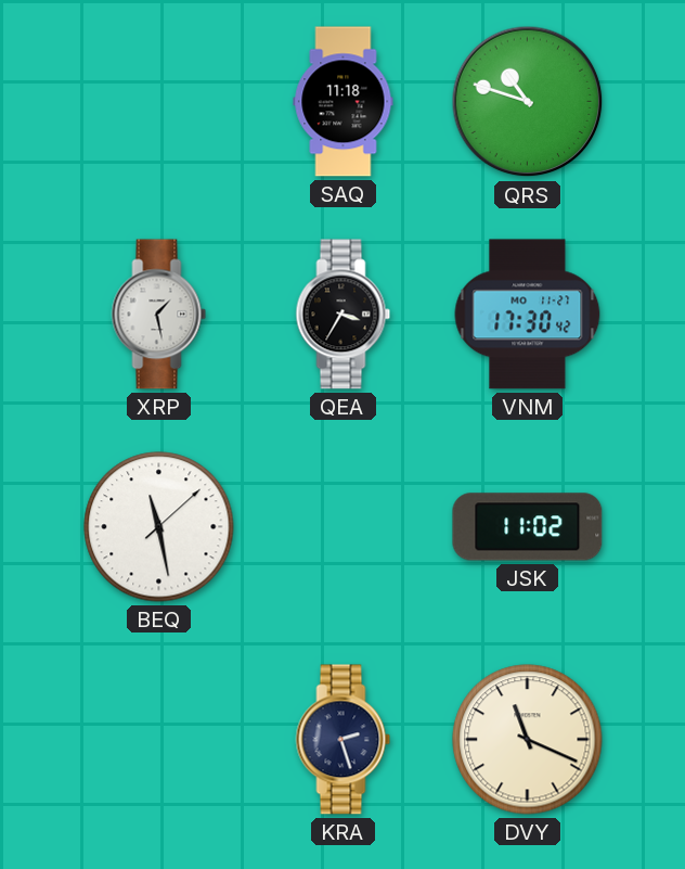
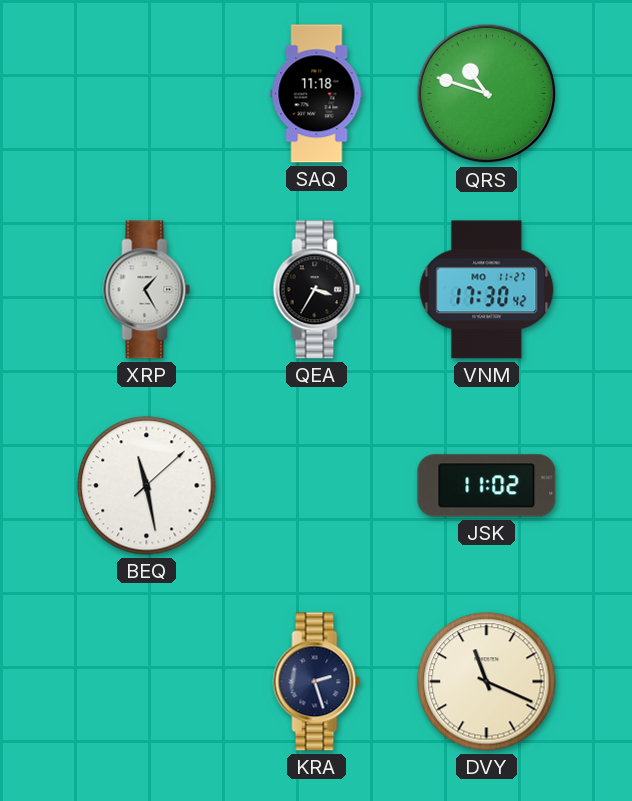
XRP: 1:28 -> 1:25
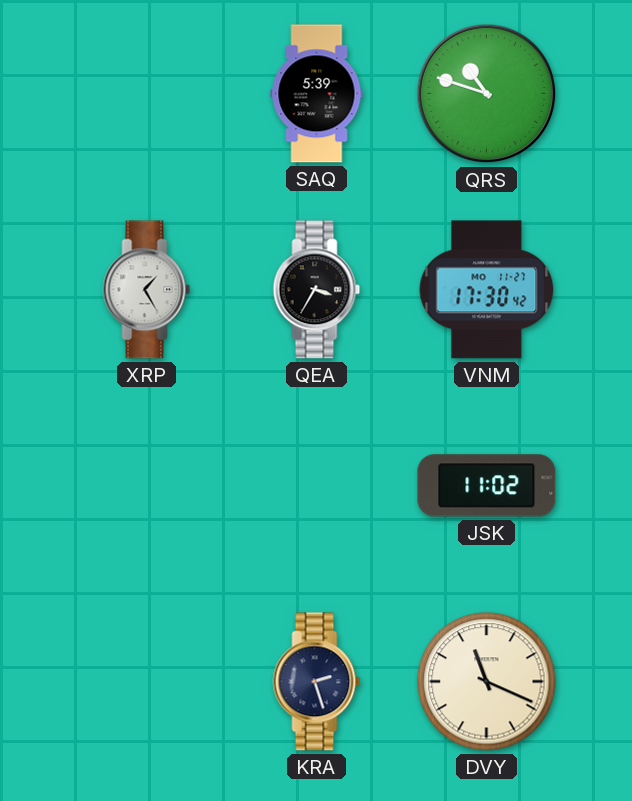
SAQ: 11:18 -> 5:39
BEQ: 11:28 -> none
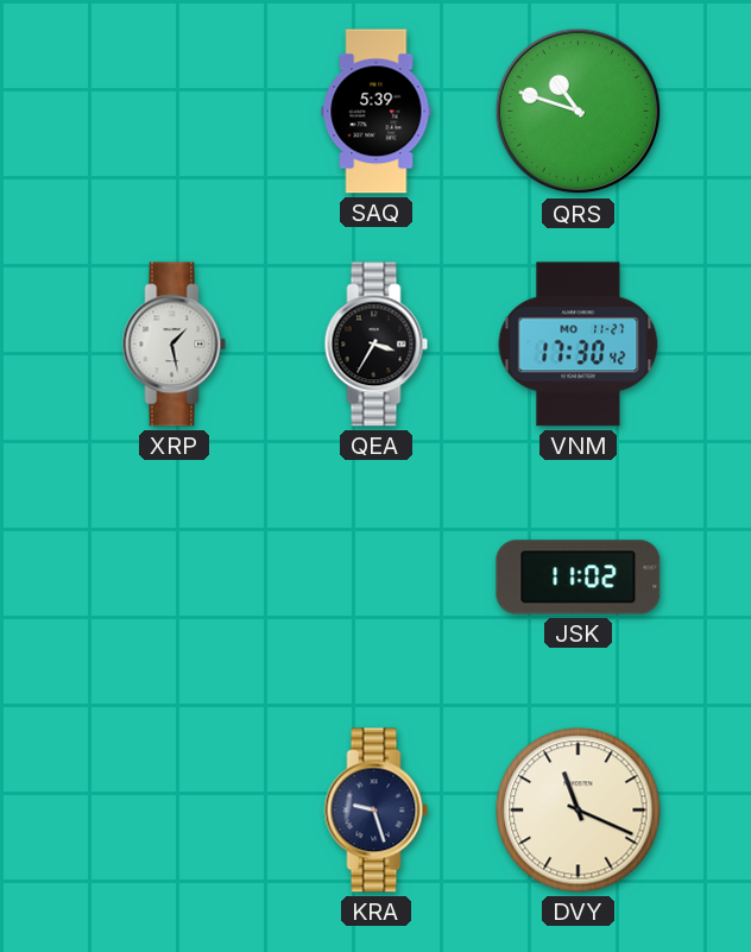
XRP: 1:25 -> 1:28
KRA: 2:27 -> 9:27
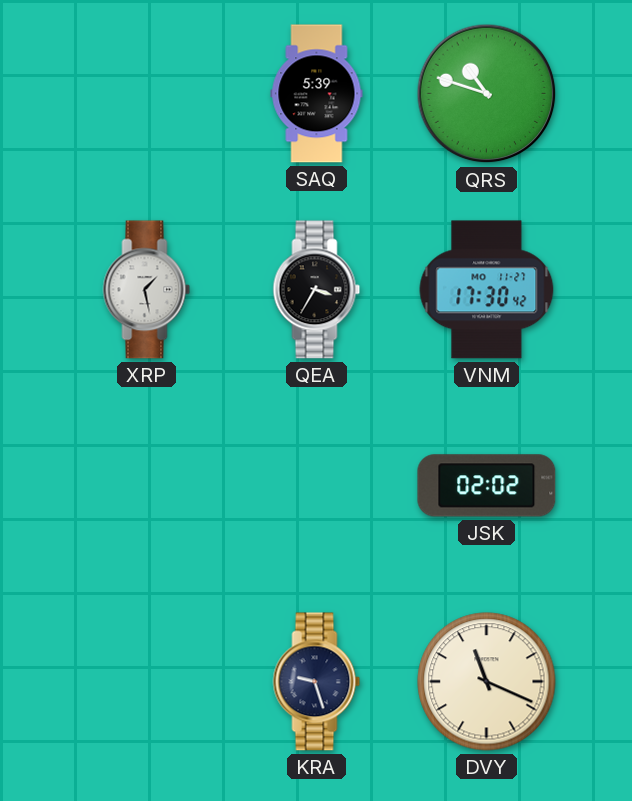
JSK: 11:02 -> 02:02
